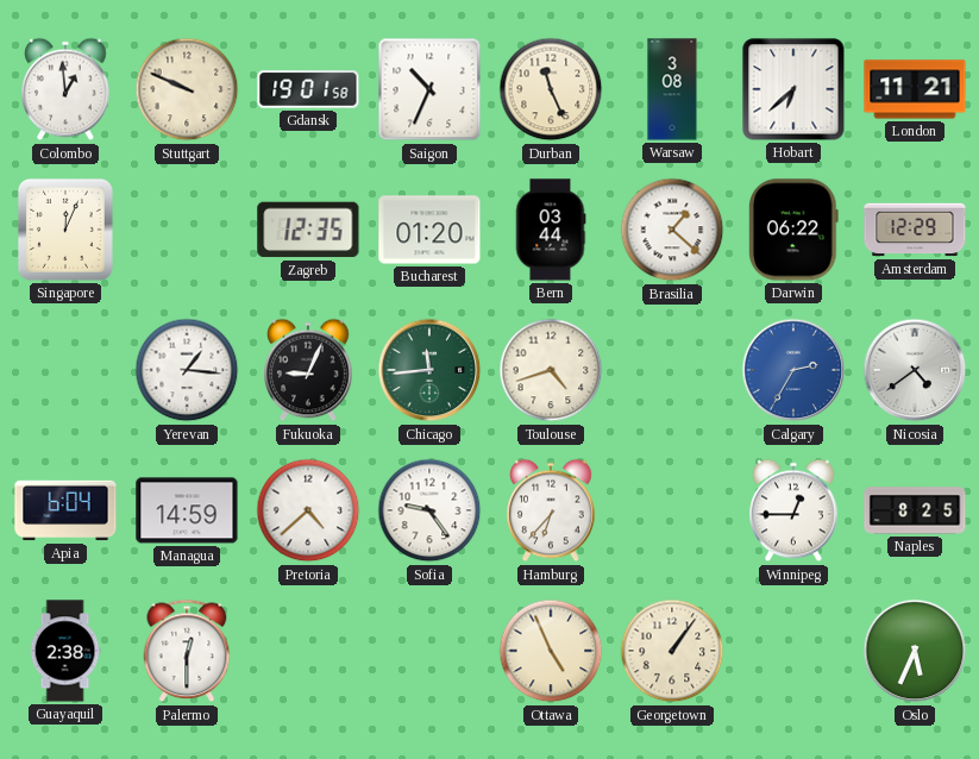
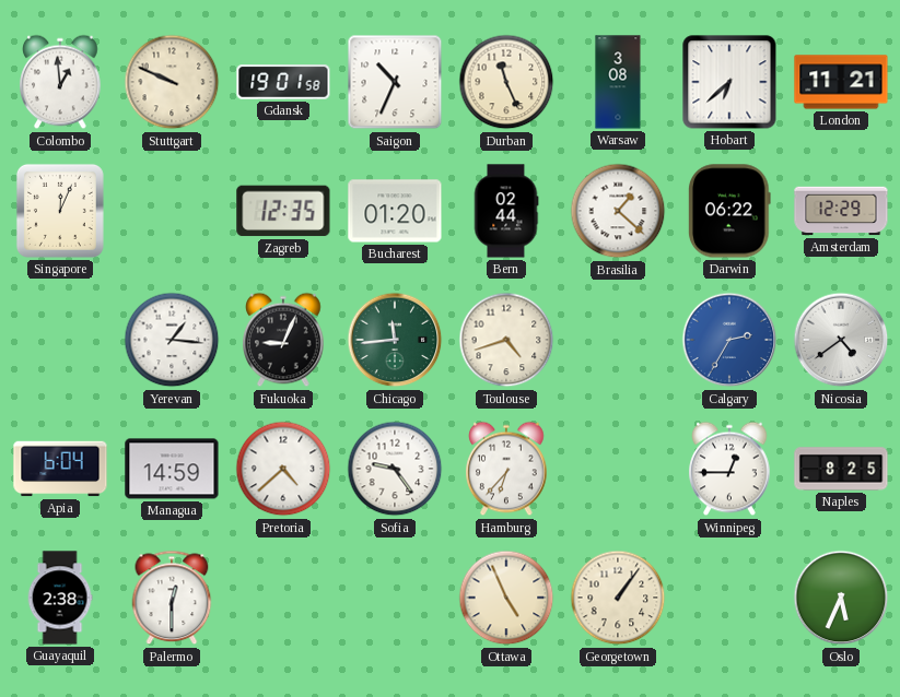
Bern: 03:44 -> 02:44
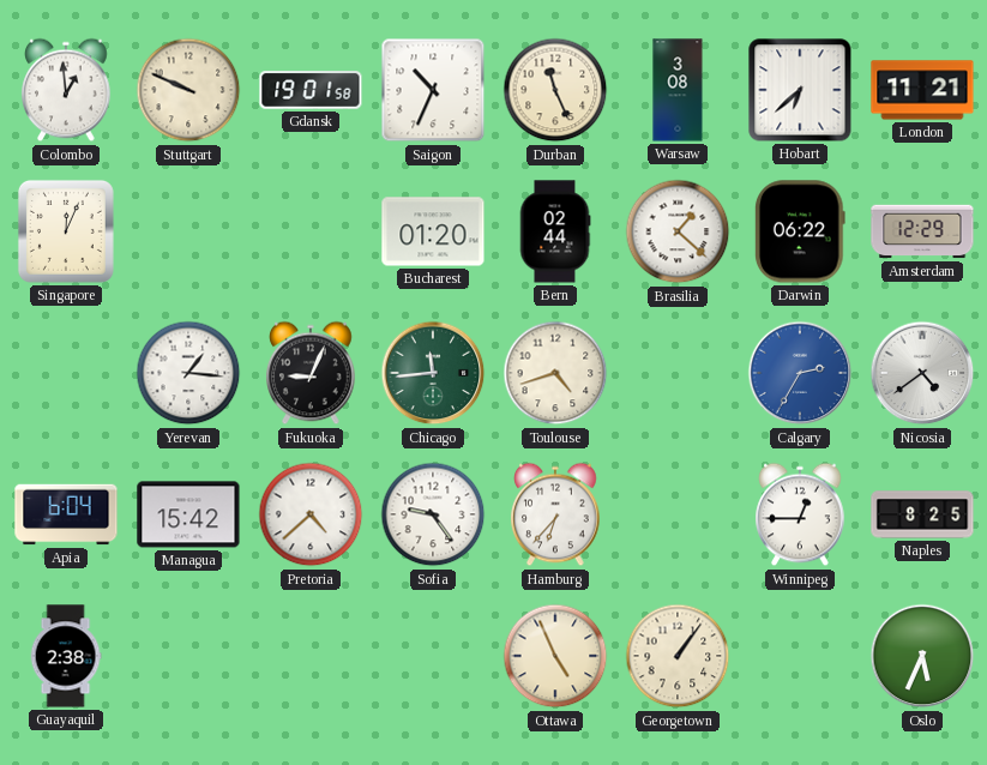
Zagreb: 12:35 -> none
Managua: 14:59 -> 15:42
Palermo: 12:30 -> none
